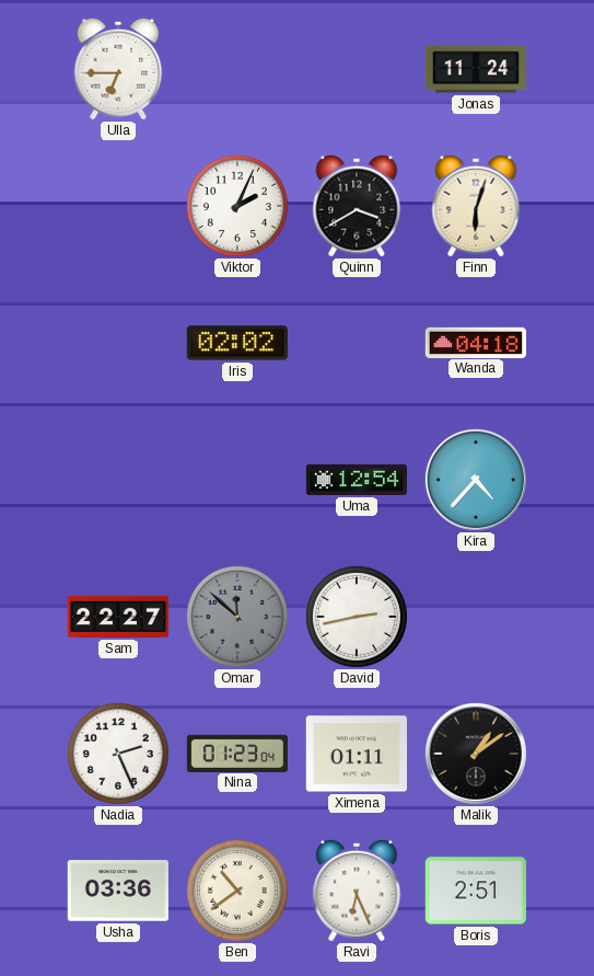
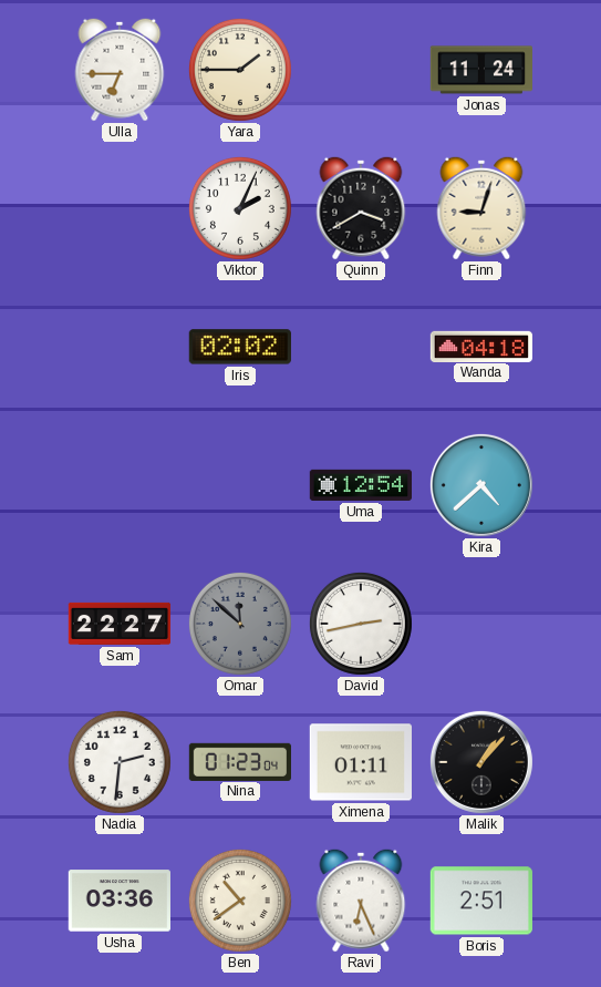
Yara: none -> 1:45
Finn: 6:03 -> 9:03
Kira: 4:37 -> 4:38
Nadia: 2:26 -> 2:31
Malik: 1:09 -> 1:07
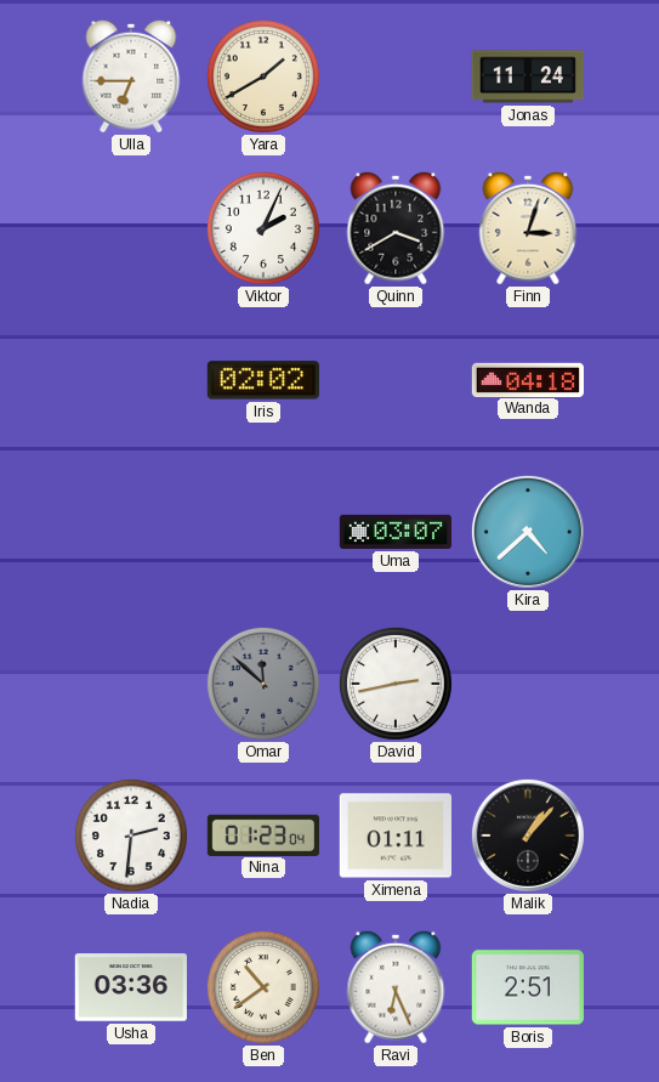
Yara: 1:45 -> 1:40
Finn: 9:03 -> 3:03
Uma: 12:54 -> 03:07
Sam: 22:27 -> none
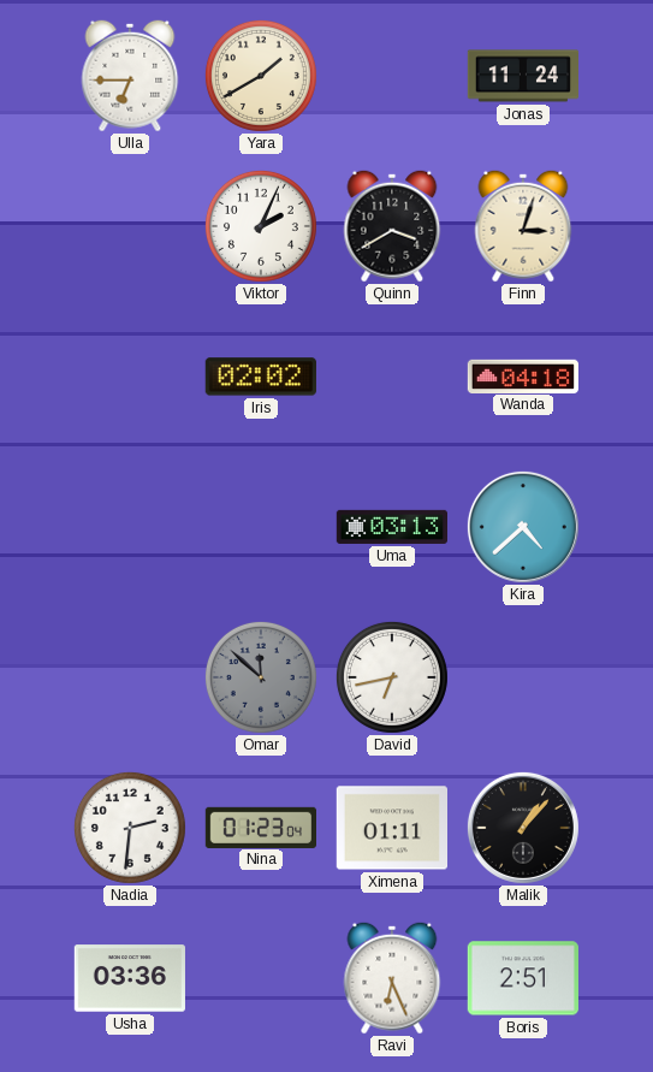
Uma: 03:07 -> 03:13
David: 2:43 -> 6:43
Ben: 10:39 -> none
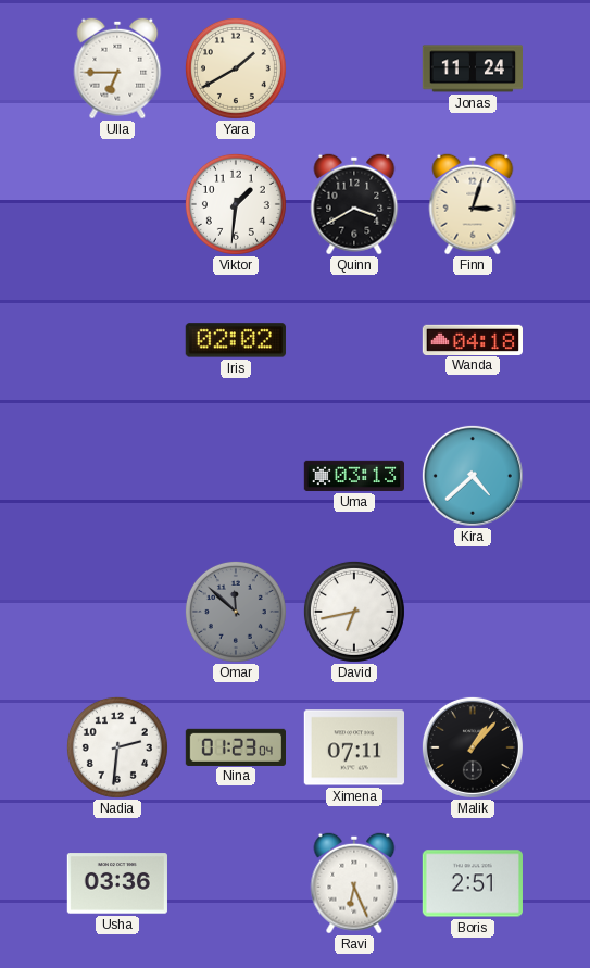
Viktor: 2:04 -> 1:31
Ximena: 01:11 -> 07:11
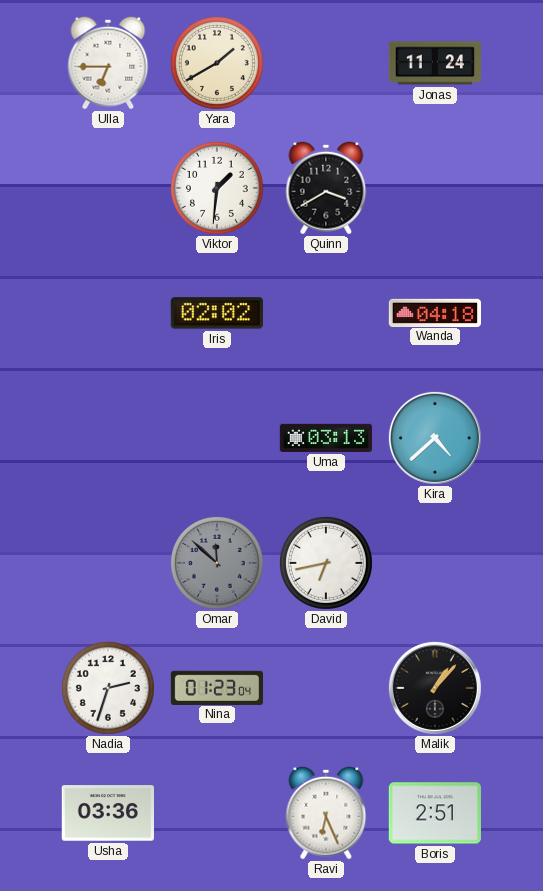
Finn: 3:03 -> none
Nadia: 2:31 -> 2:33
Ximena: 07:11 -> none
